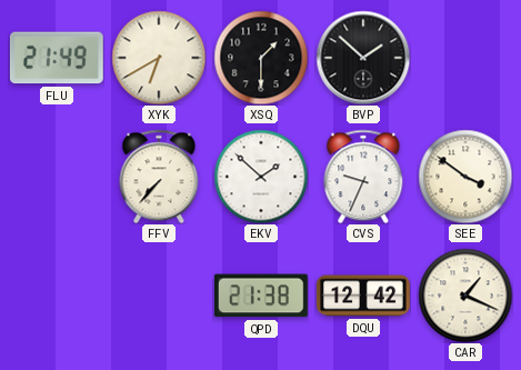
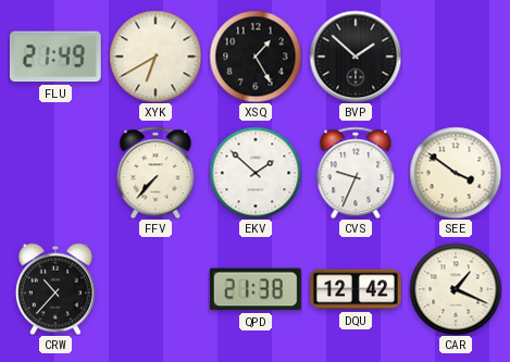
XSQ: 1:30 -> 1:25
CRW: none -> 10:37
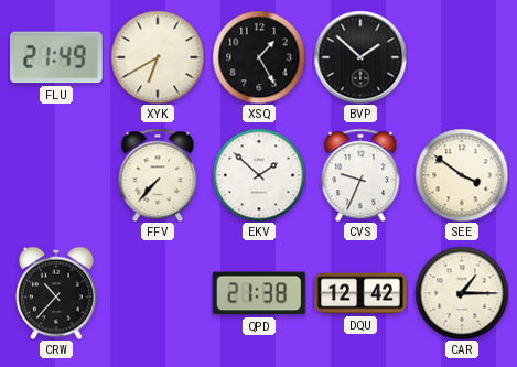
CAR: 1:19 -> 1:15
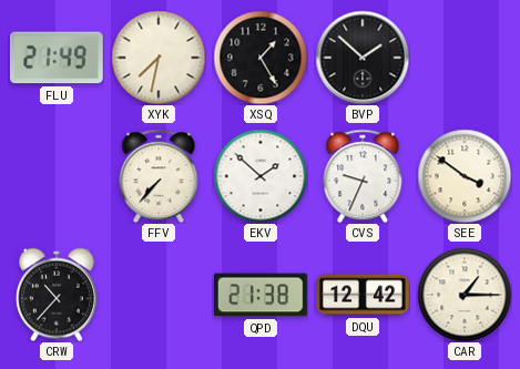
XYK: 6:40 -> 7:32
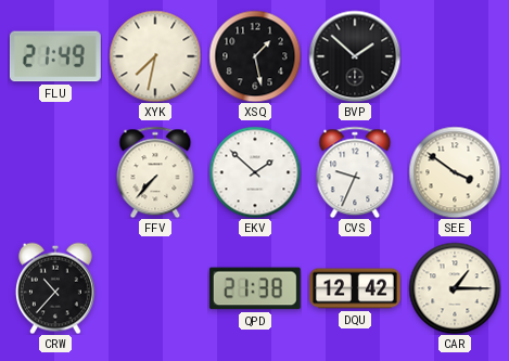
XSQ: 1:25 -> 1:28
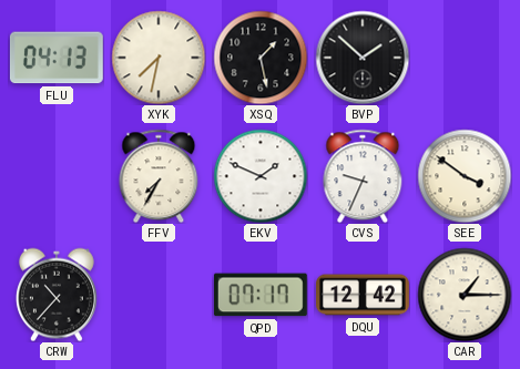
FLU: 21:49 -> 04:13
FFV: 7:37 -> 7:35
EKV: 1:52 -> 1:49
QPD: 21:38 -> 07:17
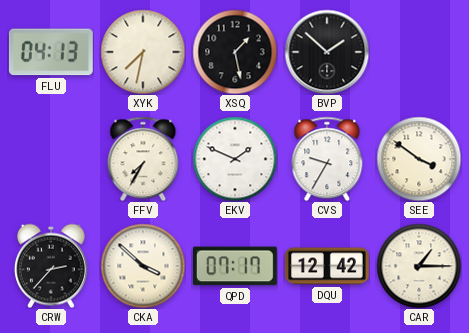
CVS: 9:34 -> 9:35
CRW: 10:37 -> 2:37
CKA: none -> 3:52
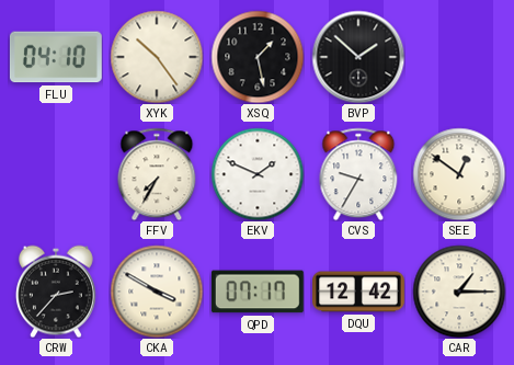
FLU: 04:13 -> 04:10
XYK: 7:32 -> 10:24
SEE: 3:51 -> 12:51
CKA: 3:52 -> 3:50
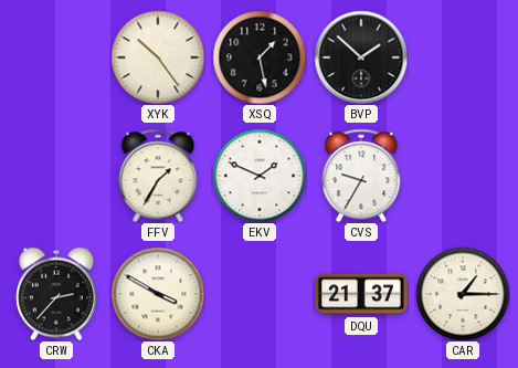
FLU: 04:10 -> none
FFV: 7:35 -> 1:35
SEE: 12:51 -> none
QPD: 07:17 -> none
DQU: 12:42 -> 21:37
